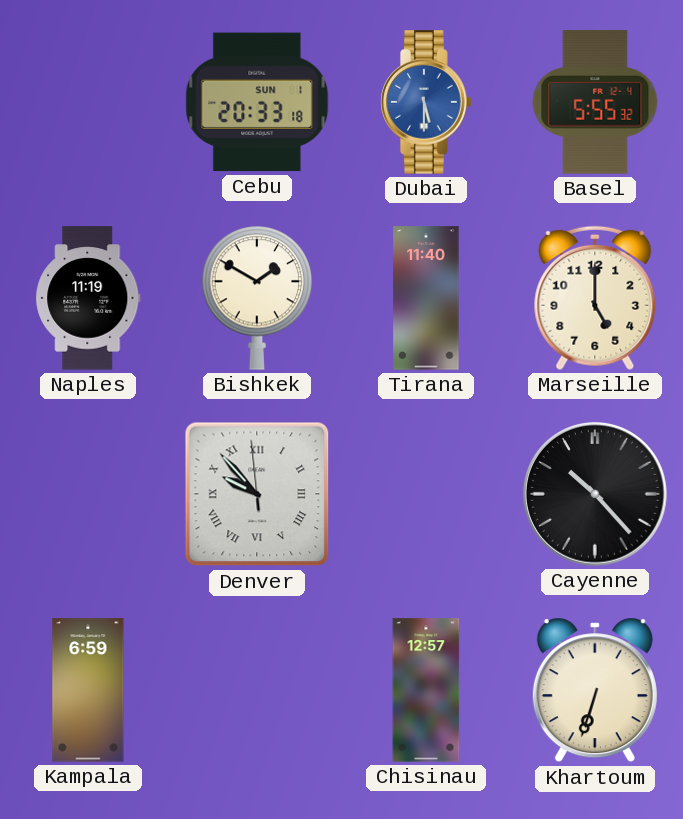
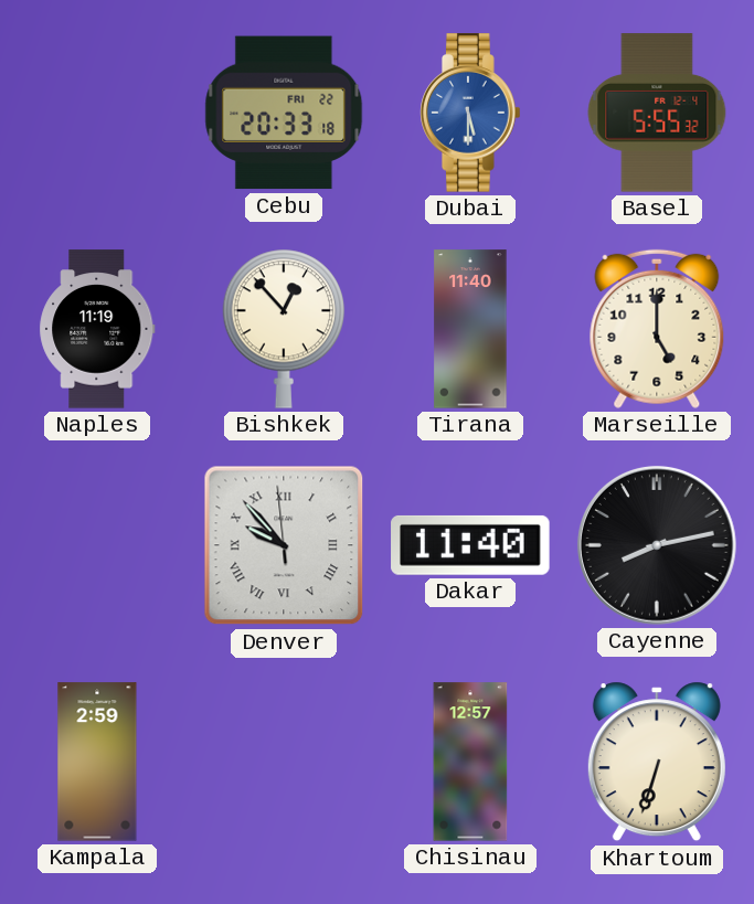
Cebu date: SUN 1 -> FRI 22
Bishkek: 1:50 -> 12:53
Dakar: none -> 11:40
Cayenne: 10:23 -> 8:13
Kampala: 6:59 -> 2:59
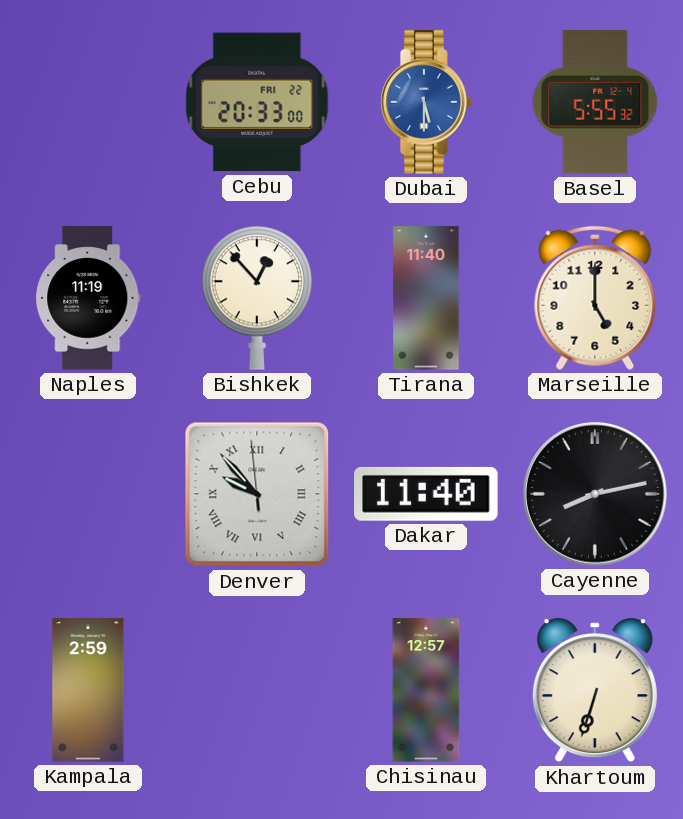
Cebu: 20:33:18 -> 20:33:00
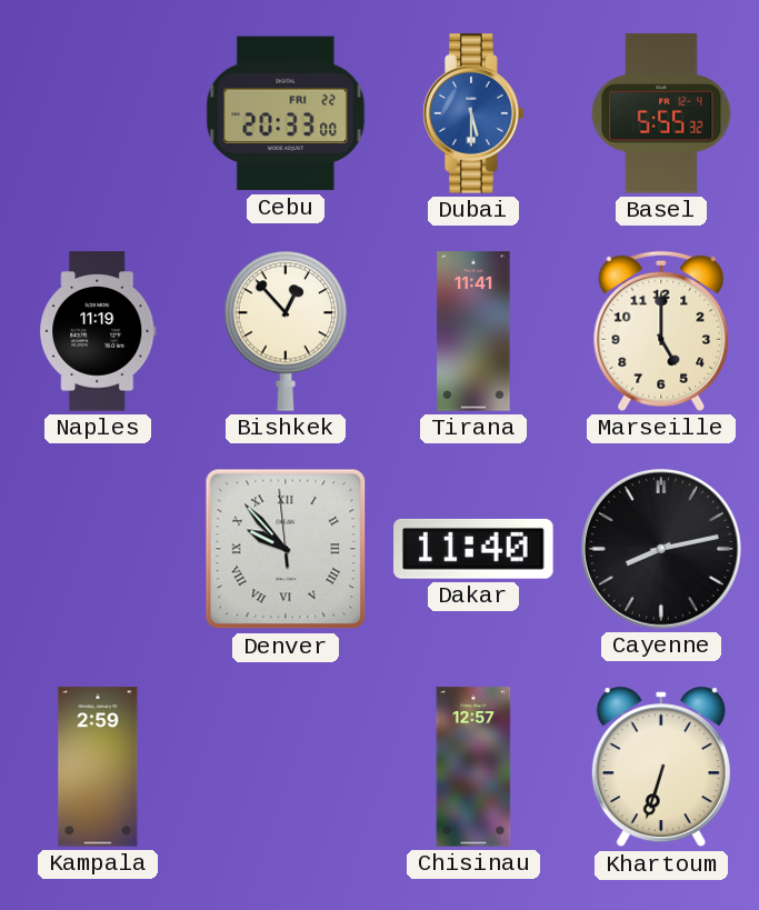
Tirana: 11:40 -> 11:41
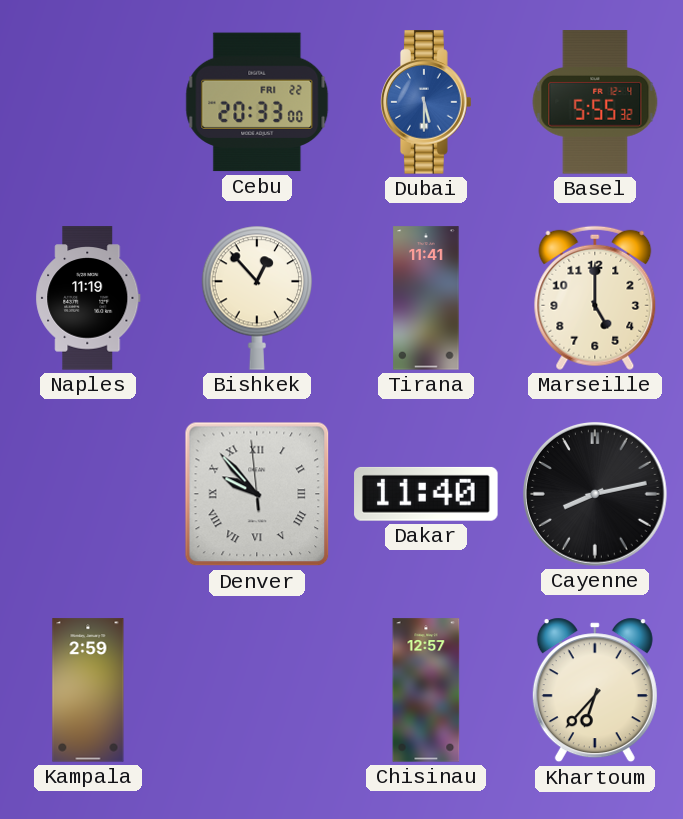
Khartoum: 6:33 -> 6:37
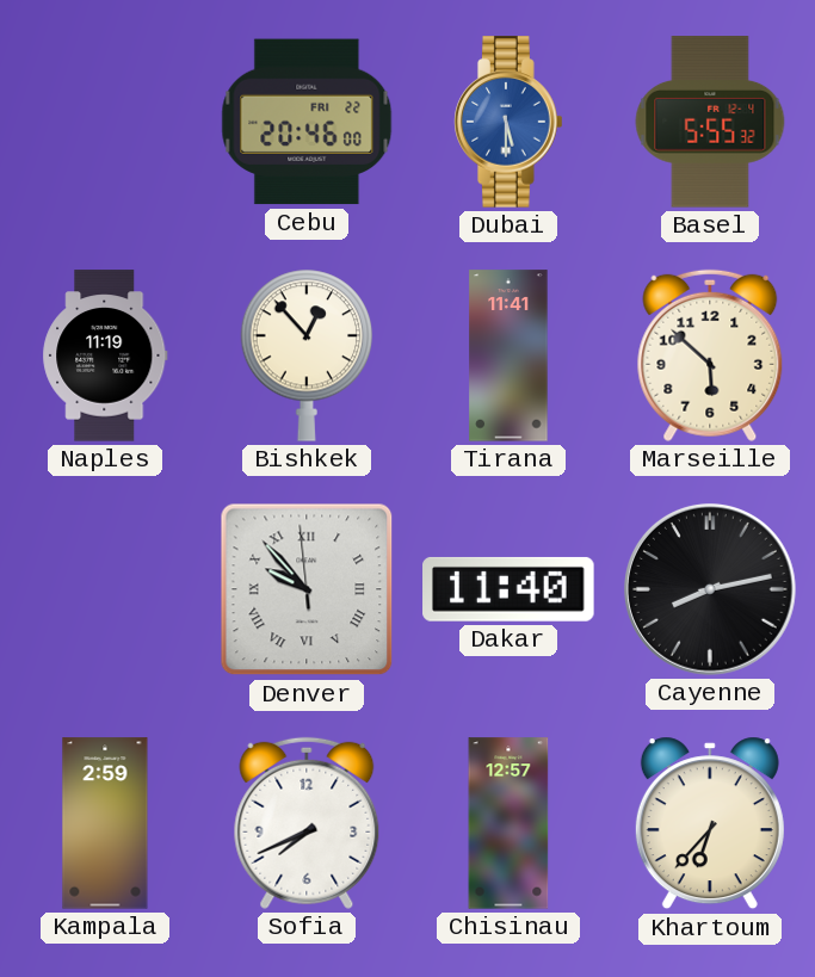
Cebu: 20:33 -> 20:46
Marseille: 5:00 -> 5:52
Sofia: none -> 7:41
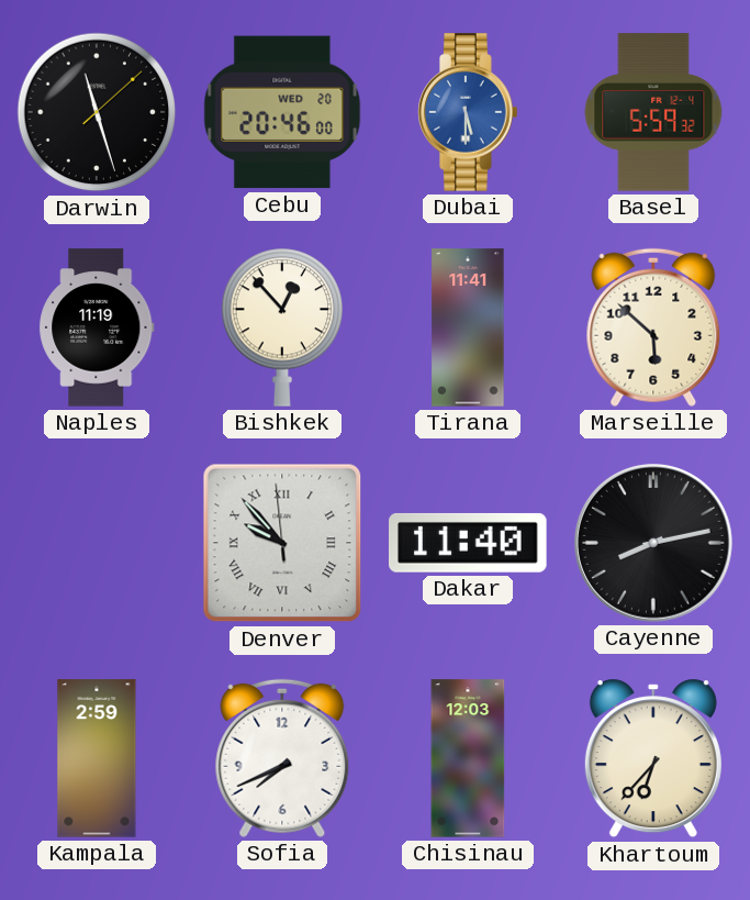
Darwin: none -> 11:27
Cebu date: FRI 22 -> WED 20
Basel: 5:55 -> 5:59
Chisinau: 12:57 -> 12:03
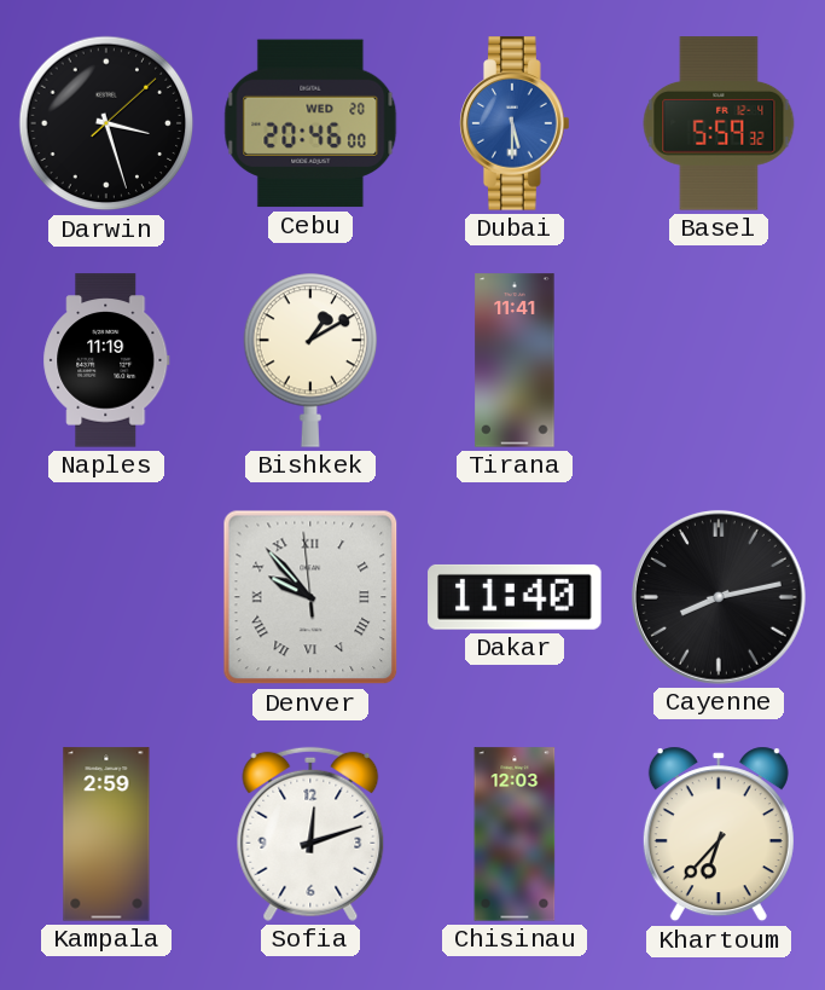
Darwin: 11:27 -> 3:27
Bishkek: 12:53 -> 1:10
Marseille: 5:52 -> none
Sofia: 7:41 -> 12:12
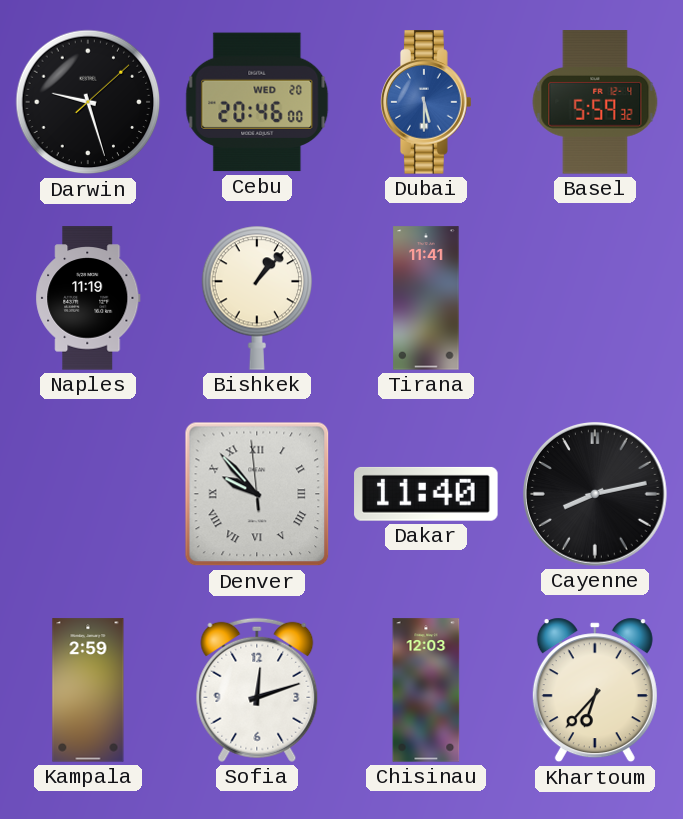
Darwin: 3:27 -> 9:27
Bishkek: 1:10 -> 1:07
